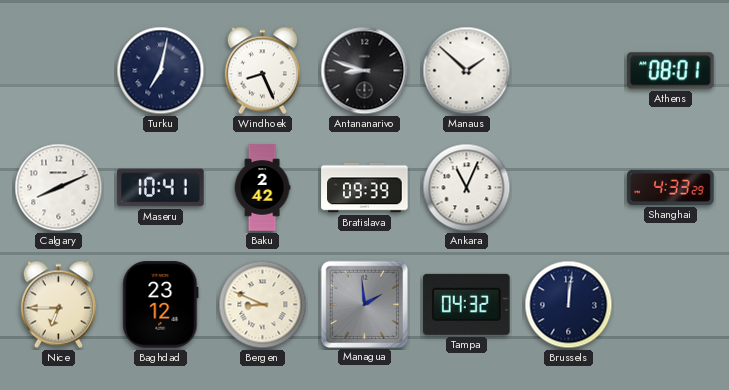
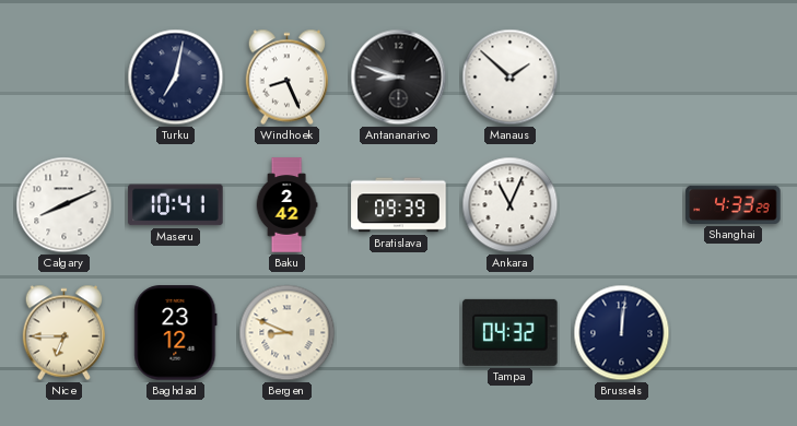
Athens: 08:01 -> none
Managua: 1:59 -> none
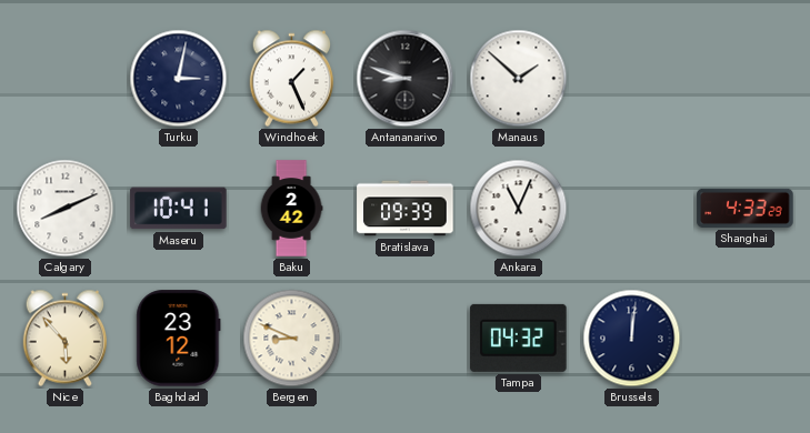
Turku: 7:02 -> 3:02
Windhoek: 8:26 -> 1:26
Nice: 6:45 -> 5:53
